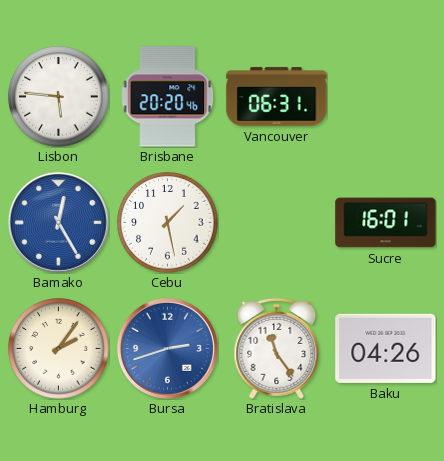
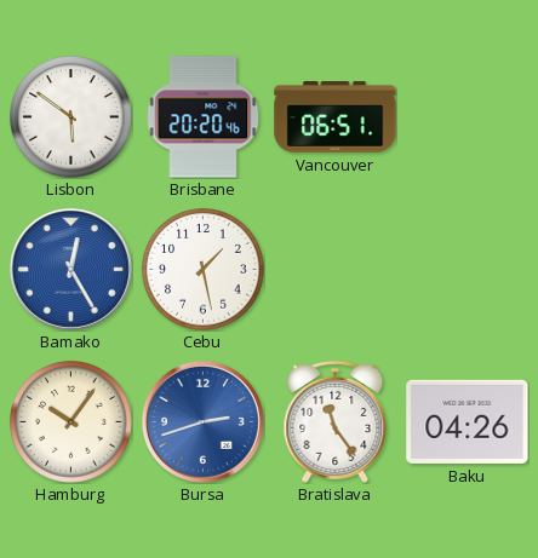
Lisbon: 5:46 -> 5:51
Vancouver: 06:31 -> 06:51
Sucre: 16:01 -> none
Hamburg: 2:06 -> 10:06
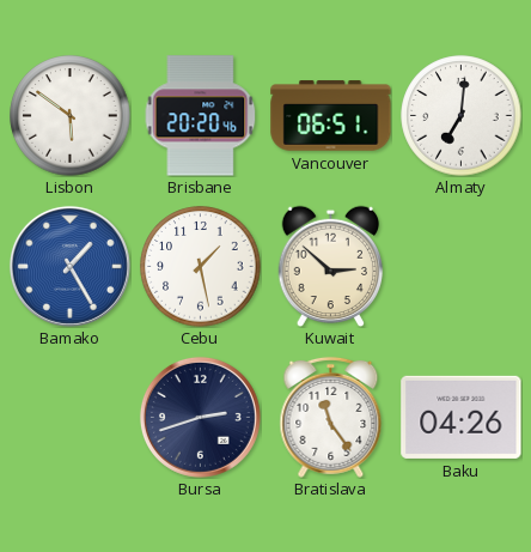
Almaty: none -> 7:01
Bamako: 12:25 -> 1:25
Kuwait: none -> 2:52
Hamburg: 10:06 -> none
Bursa dial: blue -> navy
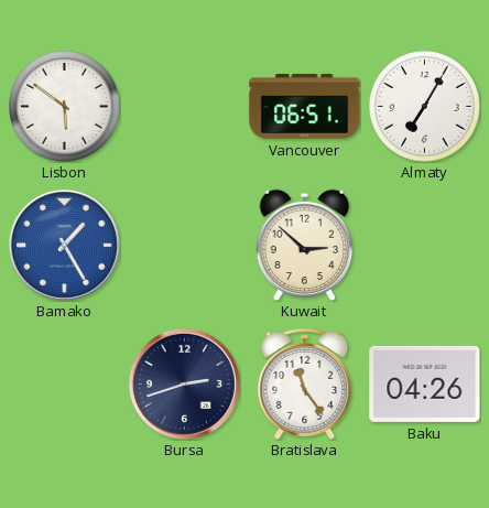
Brisbane: 20:20 -> none
Almaty: 7:01 -> 7:05
Cebu: 1:28 -> none
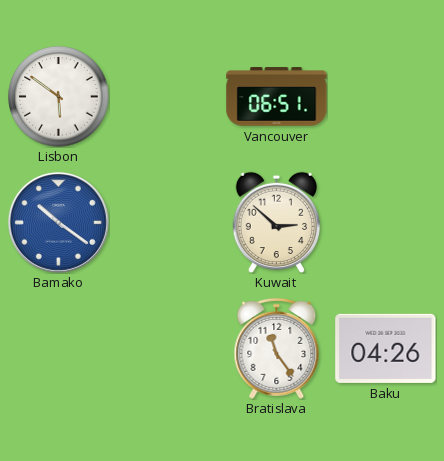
Almaty: 7:05 -> none
Bamako: 1:25 -> 10:21
Bursa: 2:42 -> none
